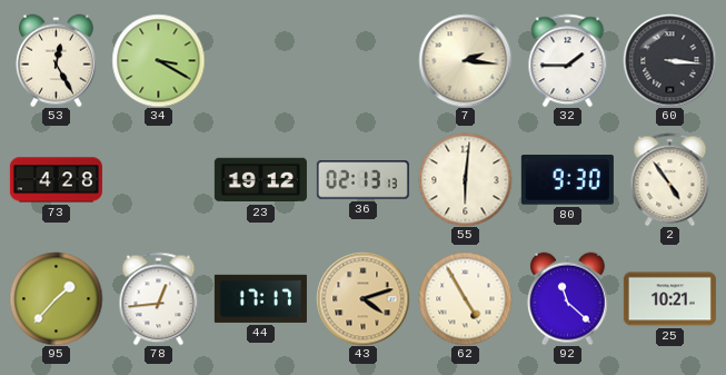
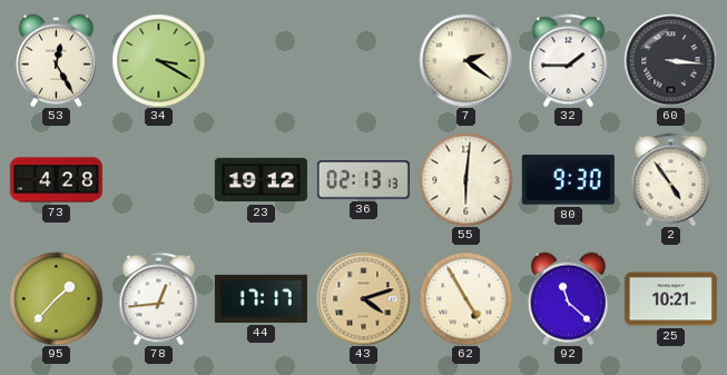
7: 2:16 -> 2:21
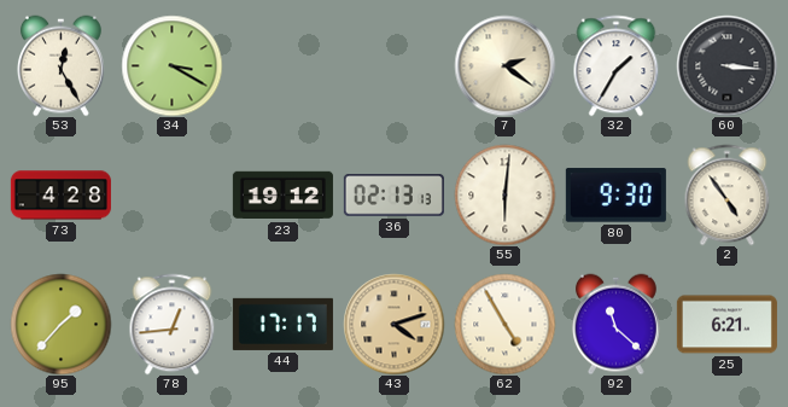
32: 1:45 -> 1:35
25: 10:21 -> 6:21
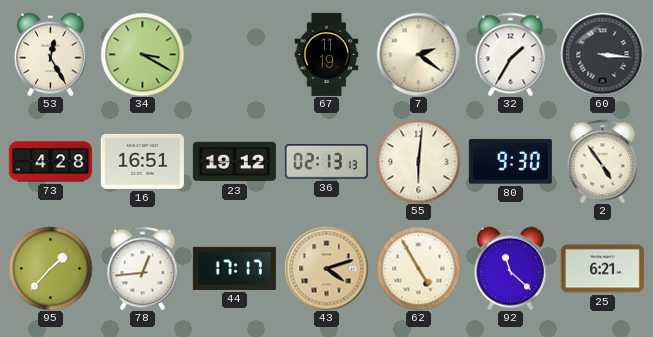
67: none -> 11:19
16: none -> 16:51
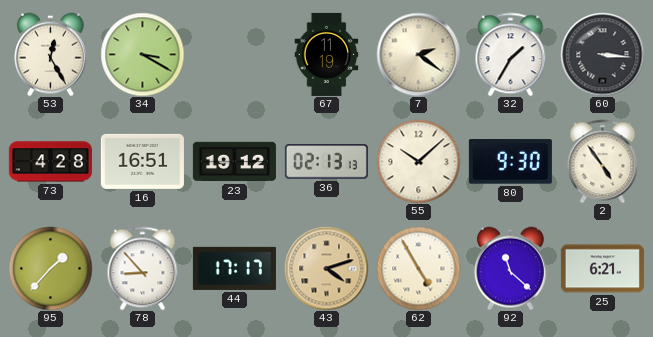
55: 6:01 -> 10:08
78: 12:44 -> 8:53
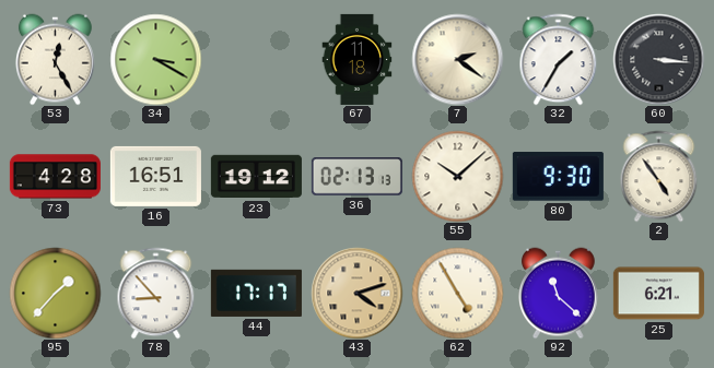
67: 11:19 -> 11:18
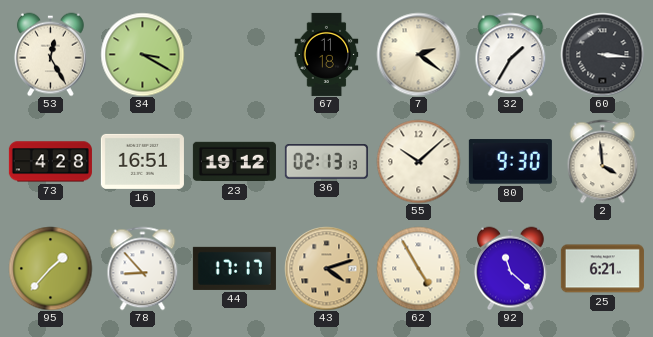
2: 4:54 -> 3:59
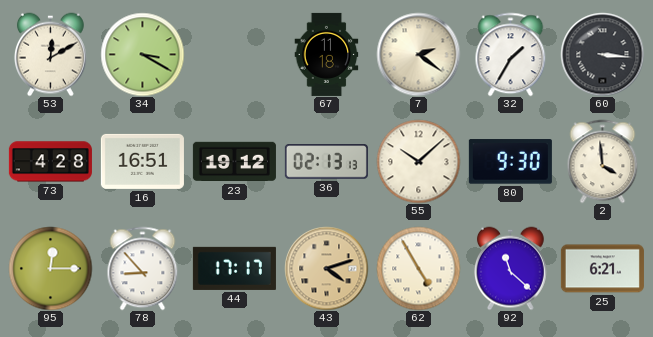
53: 12:25 -> 12:10
95: 1:37 -> 12:15
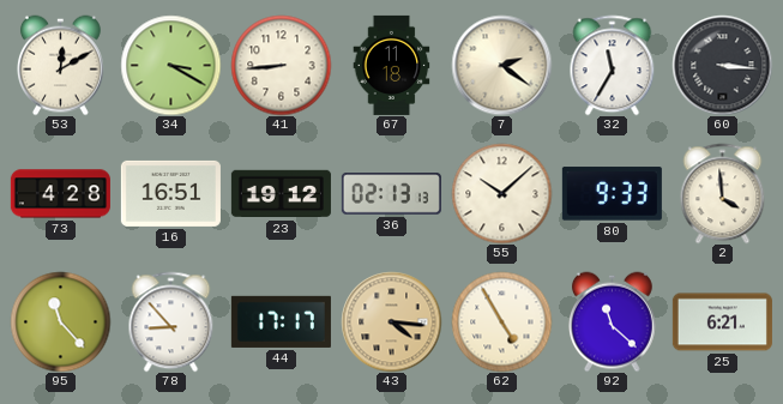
41: none -> 8:44
32: 1:35 -> 11:35
80: 9:30 -> 9:33
95: 12:15 -> 11:23
43: 4:12 -> 4:16
